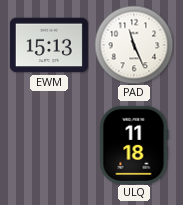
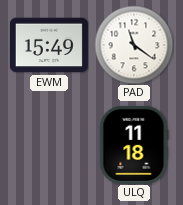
EWM: 15:13 -> 15:49
PAD: 11:26 -> 11:21
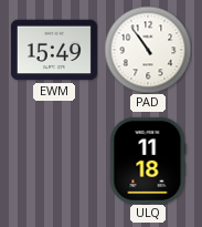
PAD: 11:21 -> 10:54
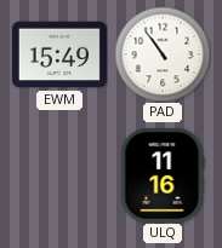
ULQ: 11:18 -> 11:16
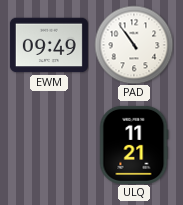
EWM: 15:49 -> 09:49
ULQ: 11:16 -> 11:21
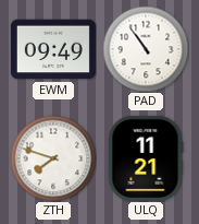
ZTH: none -> 7:48
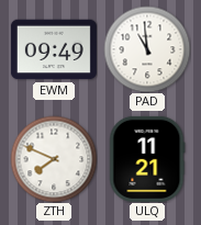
PAD: 10:54 -> 10:59
ZTH: 7:48 -> 7:49
